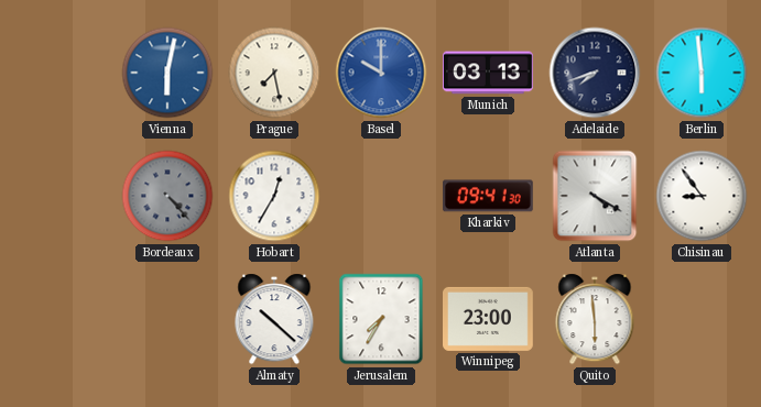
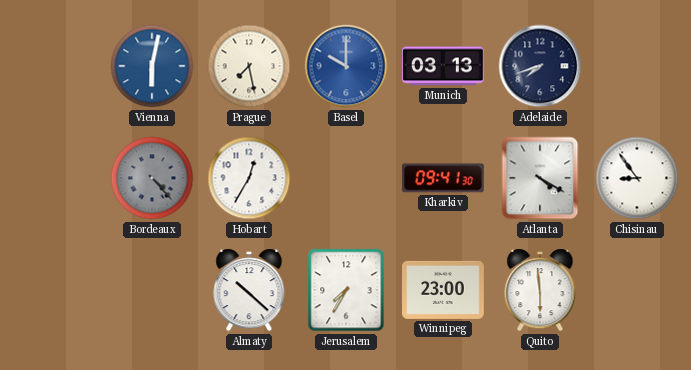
Berlin: 5:59 -> none
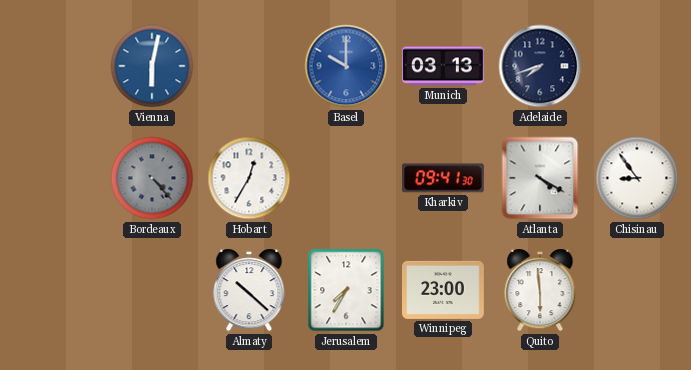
Prague: 7:28 -> none
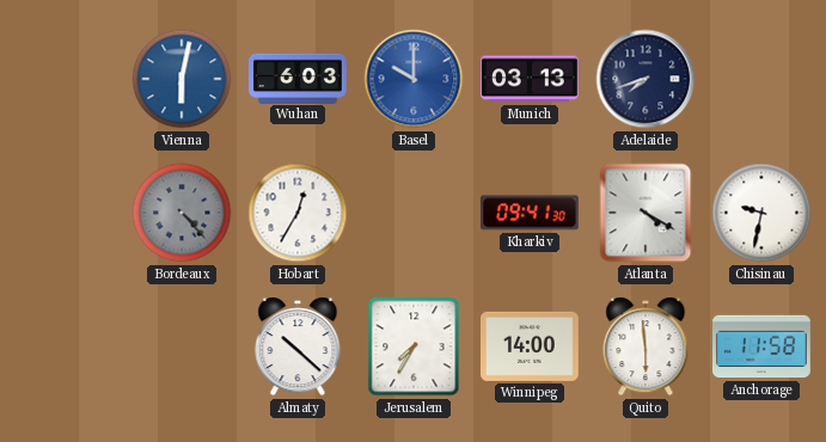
Wuhan: none -> 6:03
Chisinau: 8:54 -> 9:32
Winnipeg: 23:00 -> 14:00
Anchorage: none -> 11:58
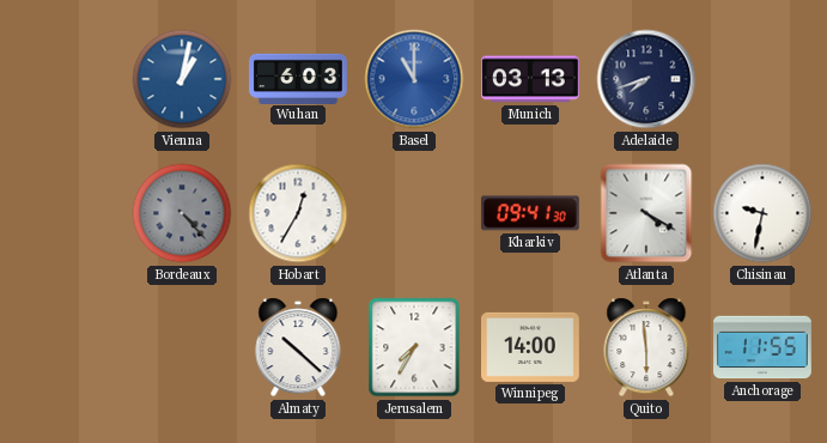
Vienna: 6:02 -> 1:02
Basel: 10:00 -> 11:00
Anchorage: 11:58 -> 11:55
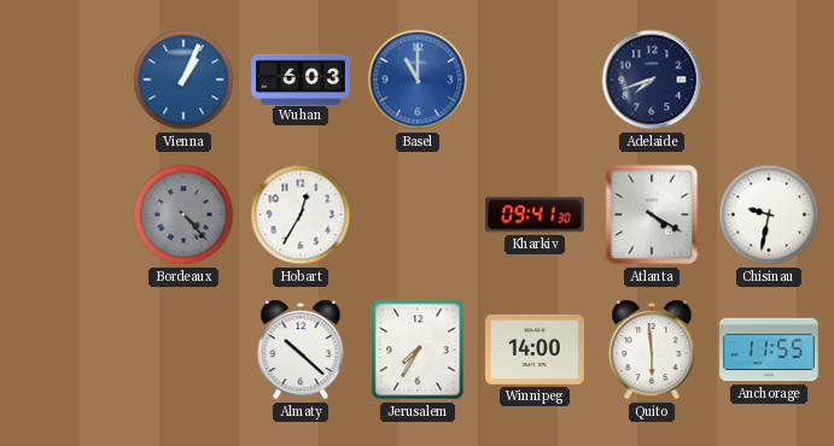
Vienna: 1:02 -> 1:04
Munich: 03:13 -> none
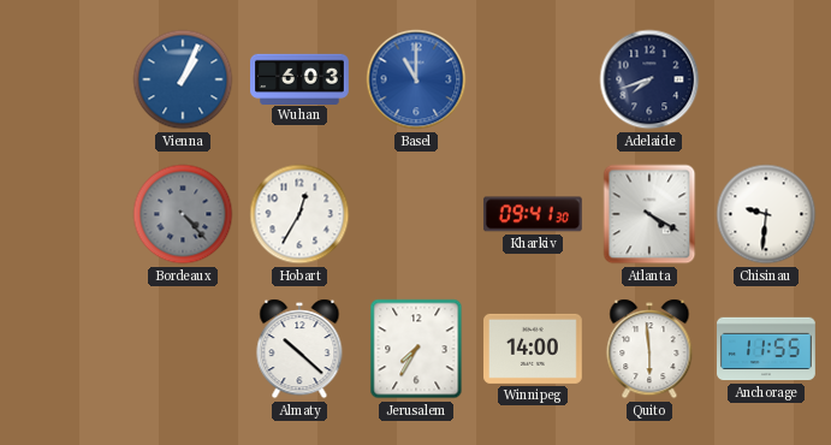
Chisinau: 9:32 -> 9:31
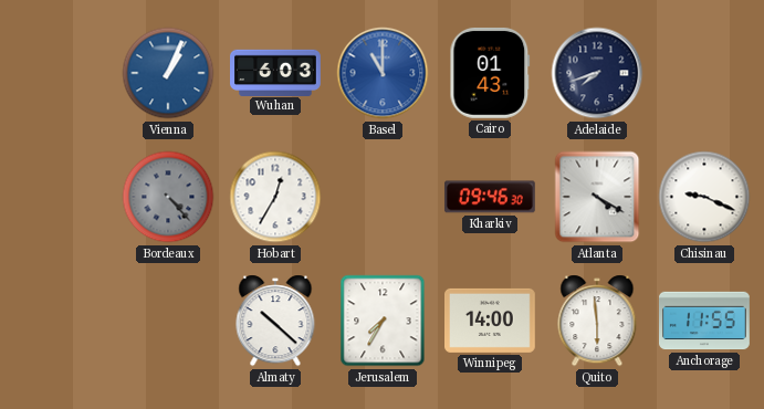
Cairo: none -> 01:43
Kharkiv: 09:41 -> 09:46
Chisinau: 9:31 -> 9:19
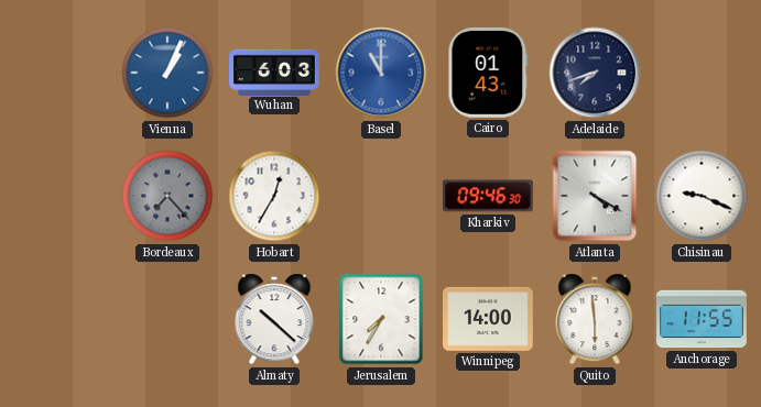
Bordeaux: 4:23 -> 7:23
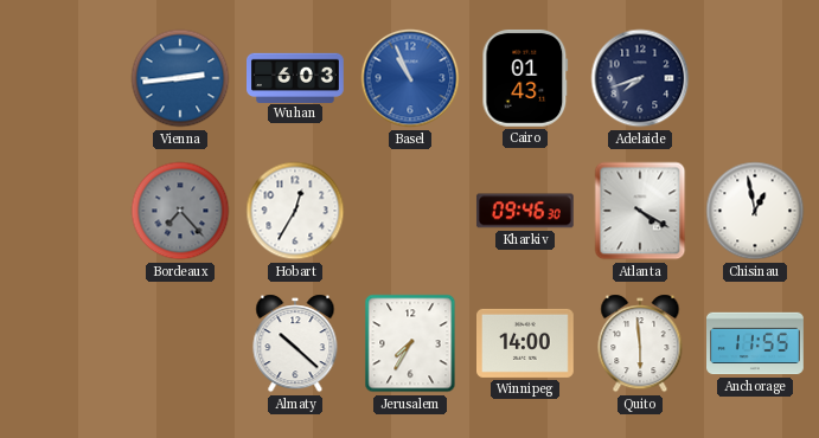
Vienna: 1:04 -> 2:44
Basel: 11:00 -> 10:56
Chisinau: 9:19 -> 12:58
